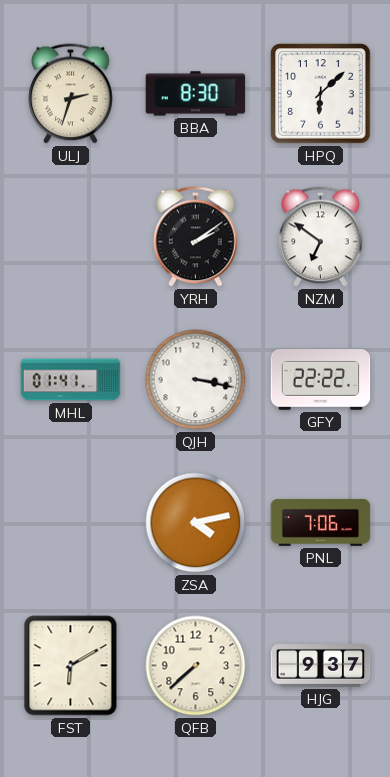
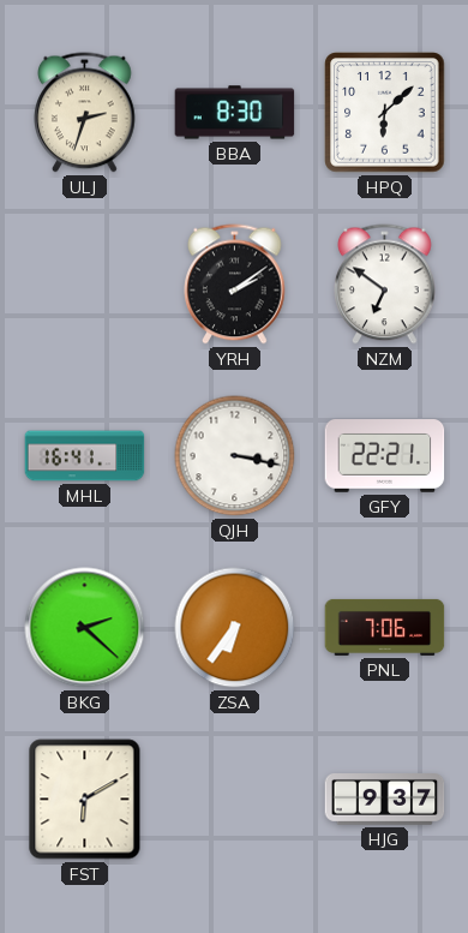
MHL: 01:41 -> 16:41
GFY: 22:22 -> 22:21
BKG: none -> 2:22
ZSA: 4:13 -> 6:36
QFB: 7:38 -> none
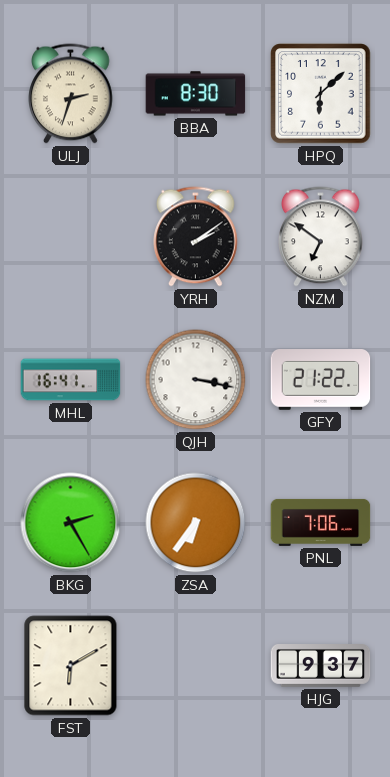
GFY: 22:21 -> 21:22
BKG: 2:22 -> 2:25
